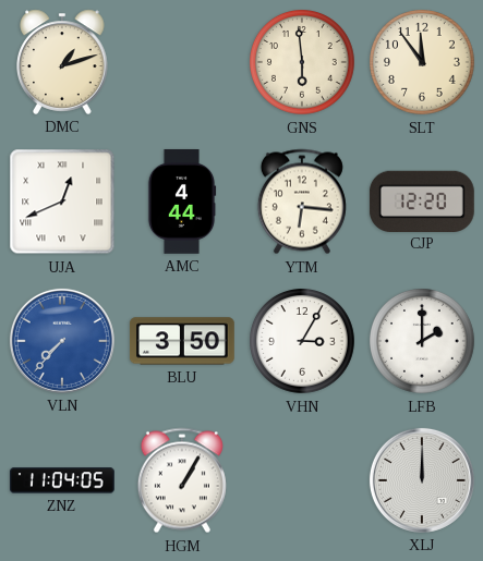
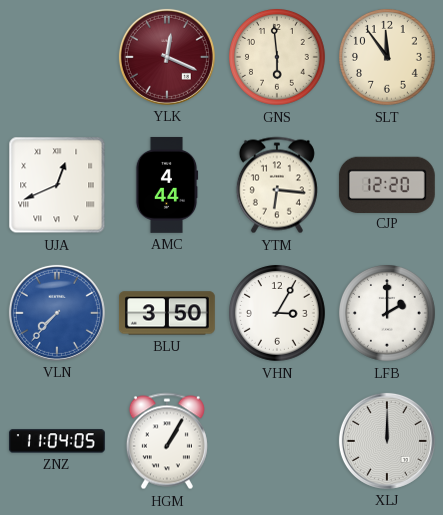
DMC: 1:12 -> none
YLK: none -> 12:19
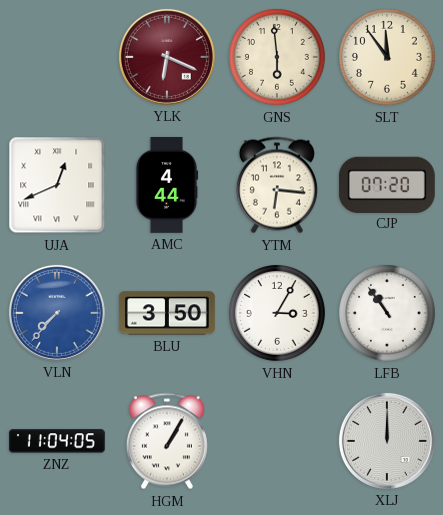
YLK: 12:19 -> 6:19
CJP: 12:20 -> 07:20
LFB: 2:00 -> 10:54
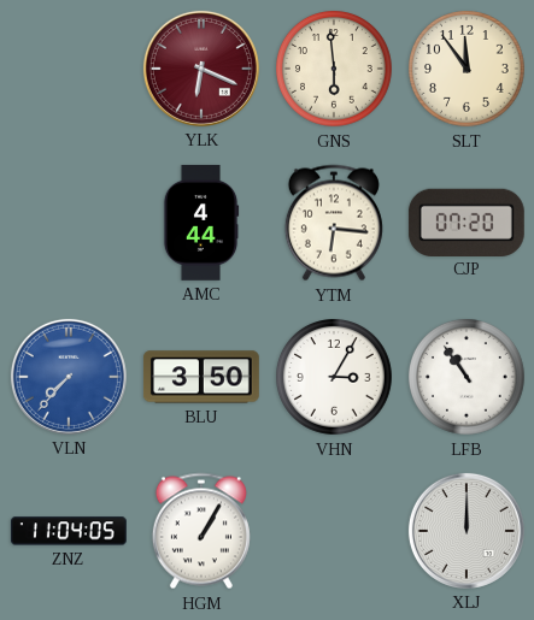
UJA: 12:41 -> none
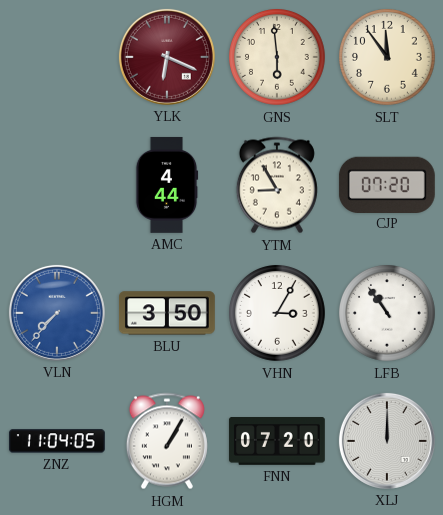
YTM: 6:16 -> 8:55
FNN: none -> 07:20
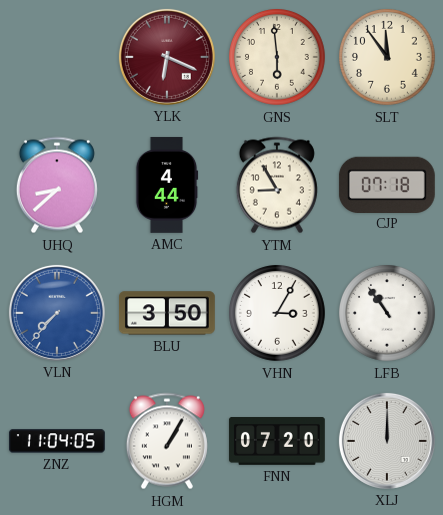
UHQ: none -> 8:38
CJP: 07:20 -> 07:18
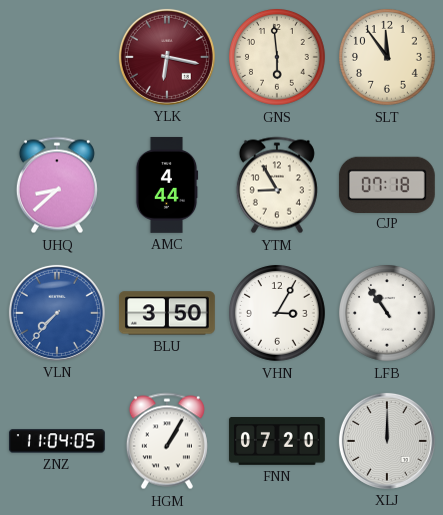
YLK: 6:19 -> 6:17
